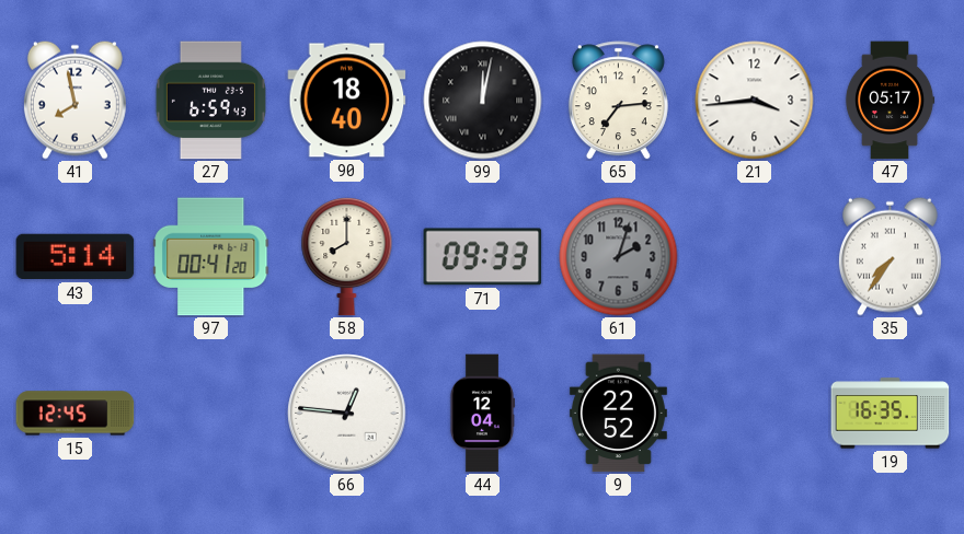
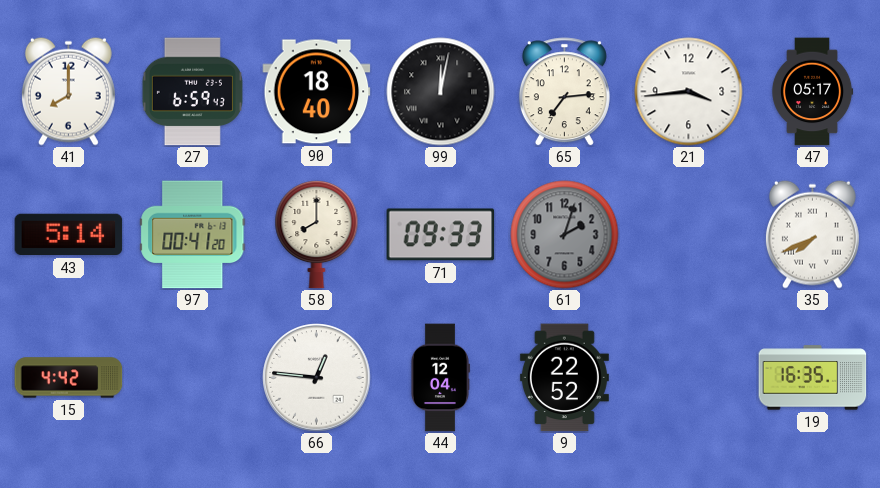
41: 7:58 -> 8:00
35: 7:36 -> 7:41
15: 12:45 -> 4:42
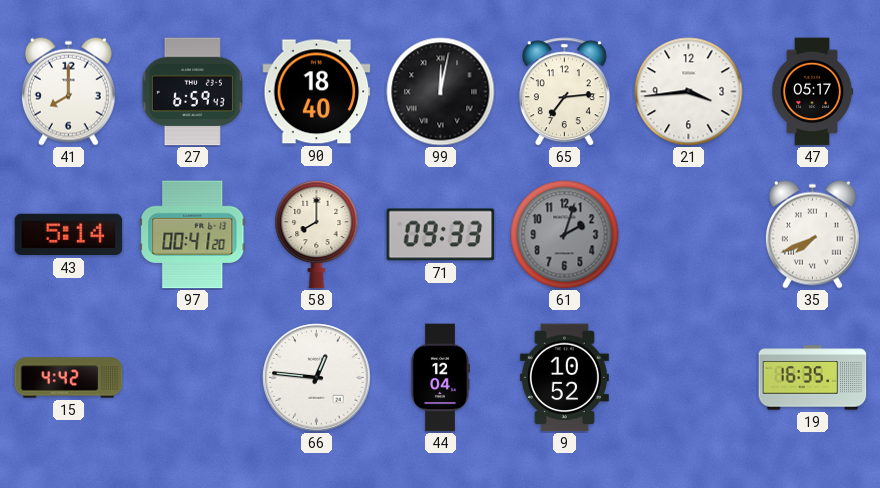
9: 22:52 -> 10:52
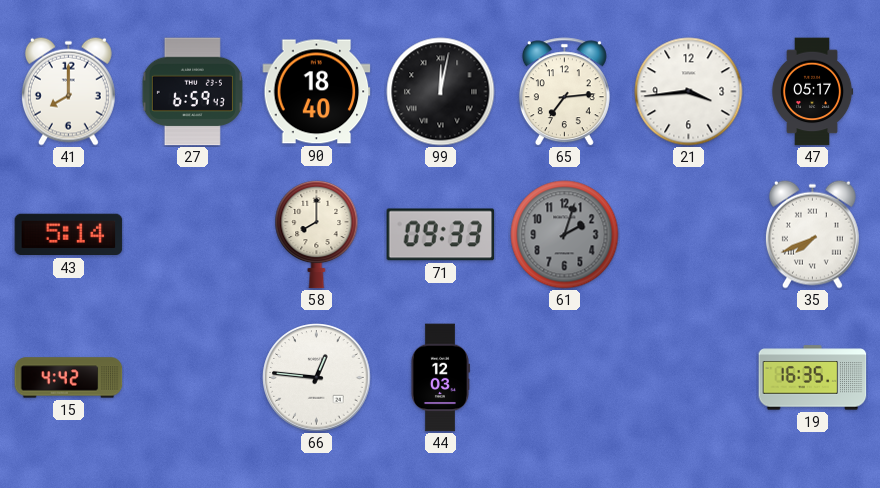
97: 00:41 -> none
44: 12:04 -> 12:03
9: 10:52 -> none
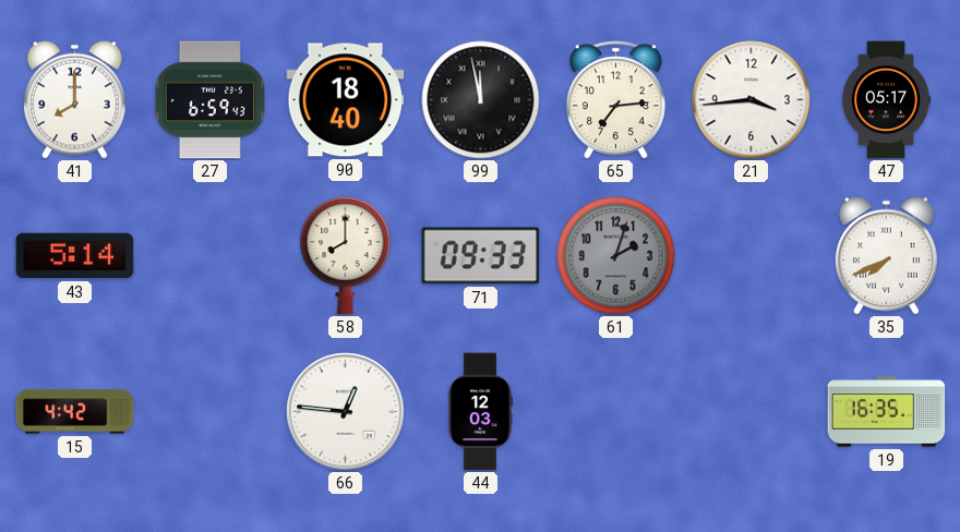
99: 12:02 -> 11:58
